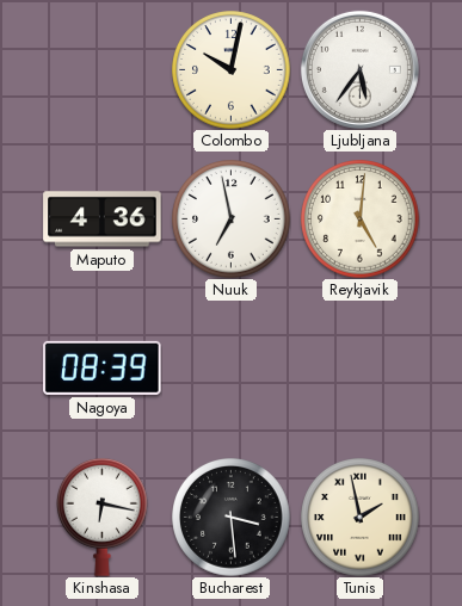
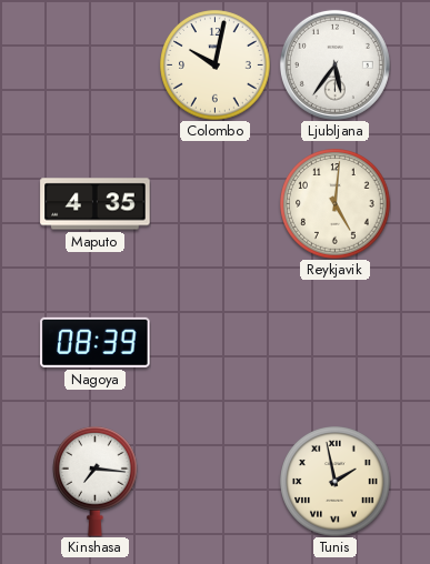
Maputo: 4:36 -> 4:35
Nuuk: 6:58 -> none
Kinshasa: 6:17 -> 7:16
Bucharest: 3:29 -> none
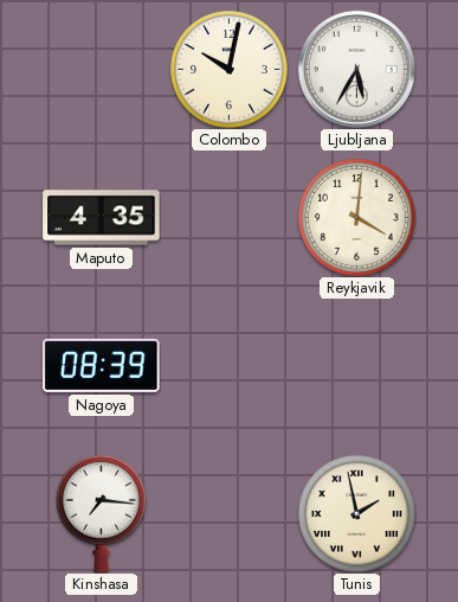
Ljubljana: 5:36 -> 5:35
Reykjavik: 5:01 -> 4:01
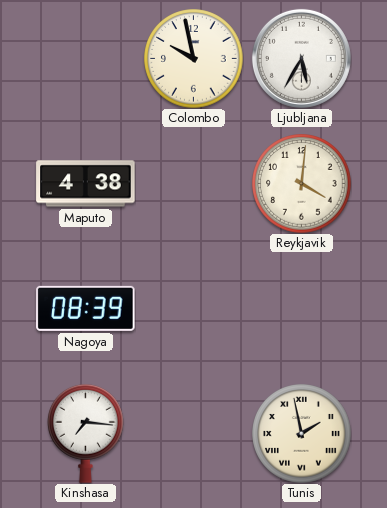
Colombo: 10:02 -> 9:58
Maputo: 4:35 -> 4:38
